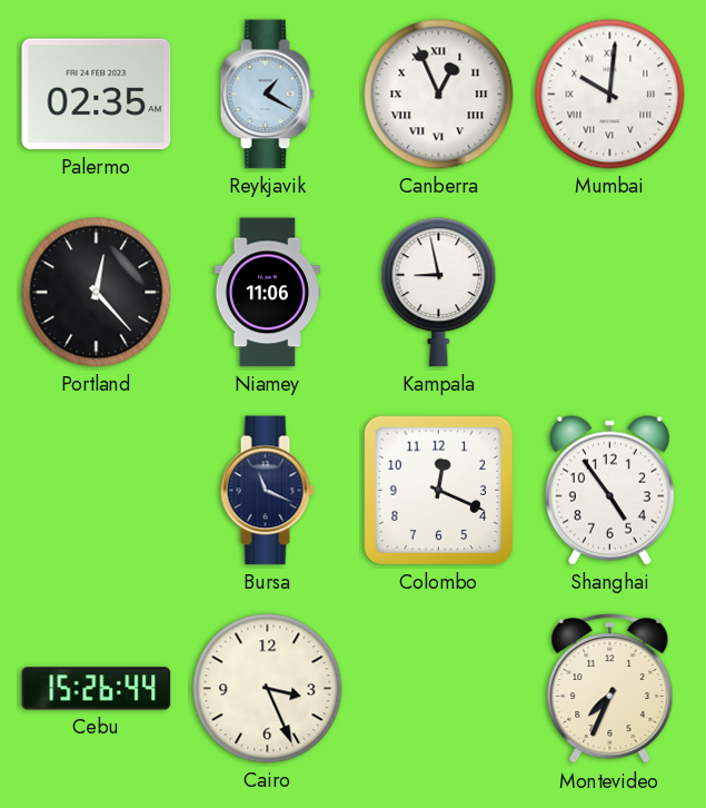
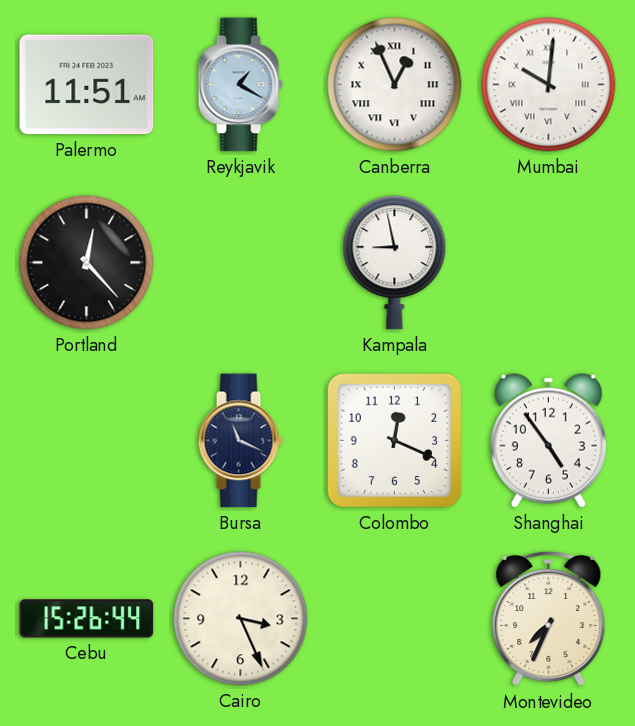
Palermo: 02:35 -> 11:51
Niamey: 11:06 -> none
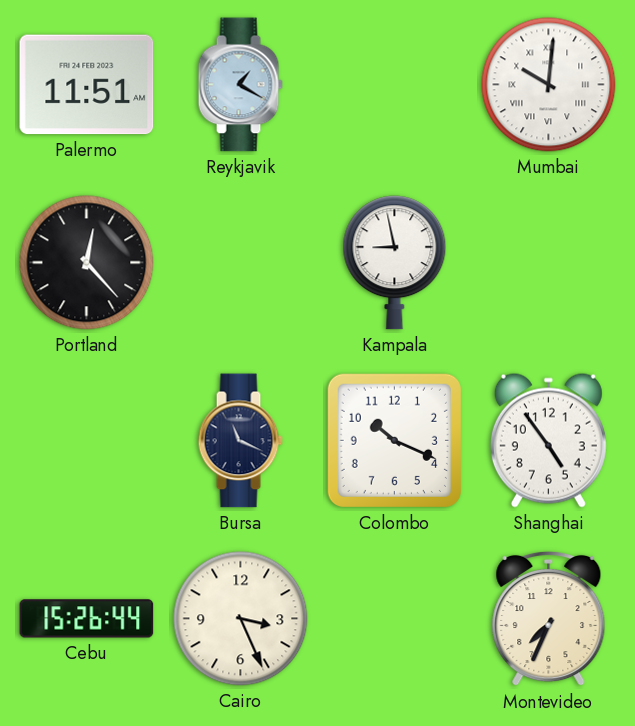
Canberra: 12:56 -> none
Colombo: 12:19 -> 10:19
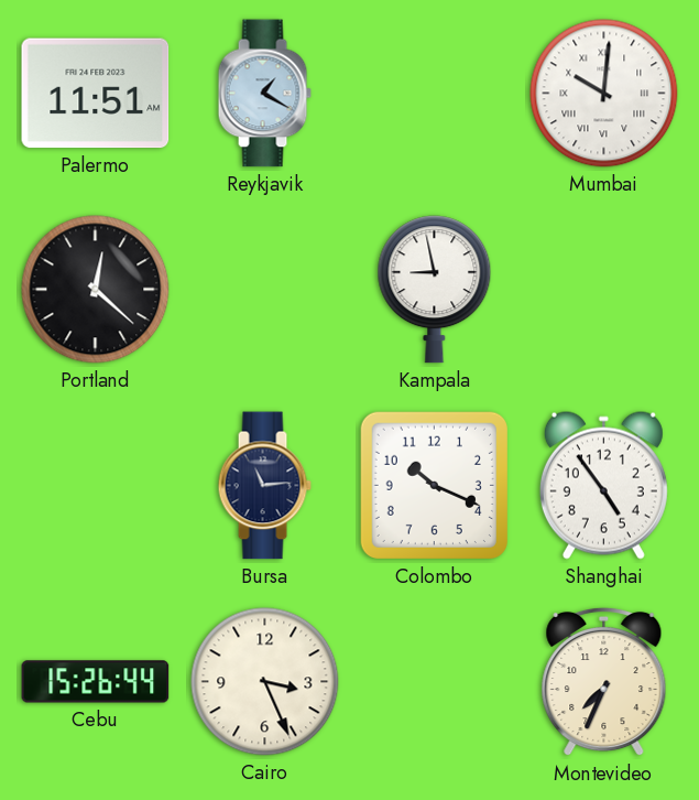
Portland: 12:23 -> 12:22
Bursa: 11:19 -> 11:14
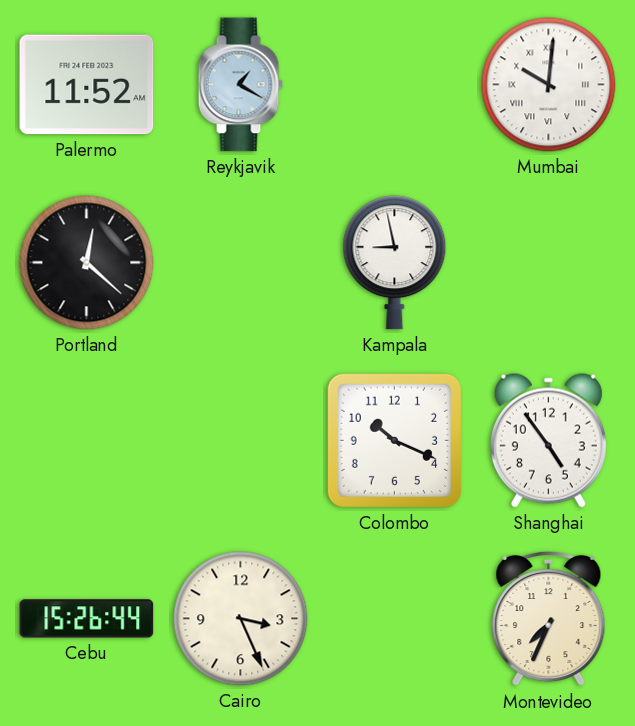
Palermo: 11:51 -> 11:52
Bursa: 11:14 -> none
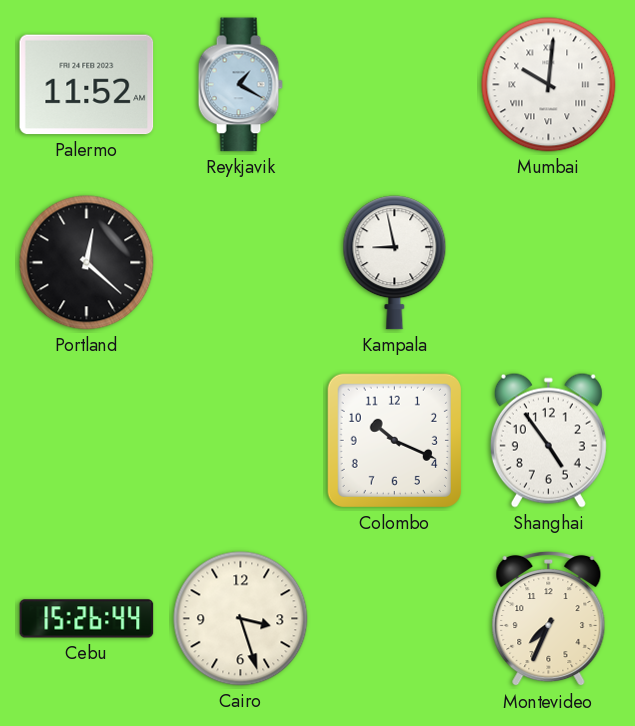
Cairo: 3:26 -> 3:27
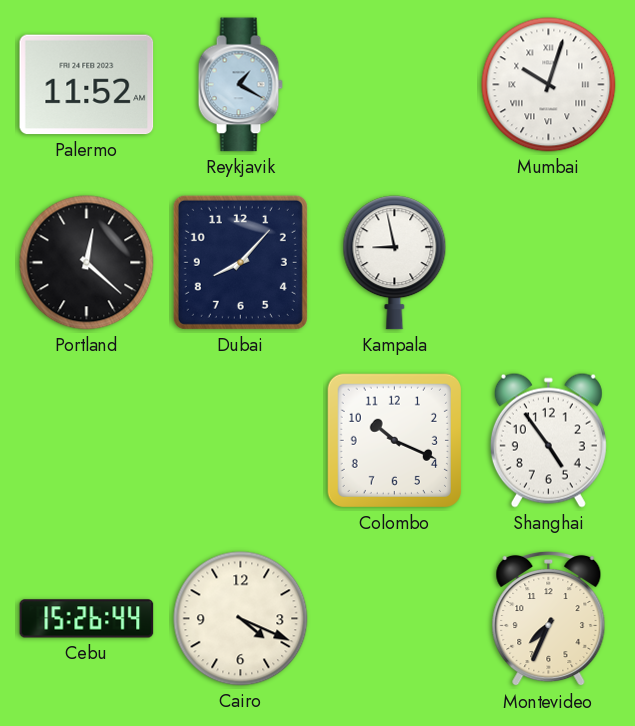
Mumbai: 10:01 -> 10:03
Dubai: none -> 8:07
Cairo: 3:27 -> 4:19
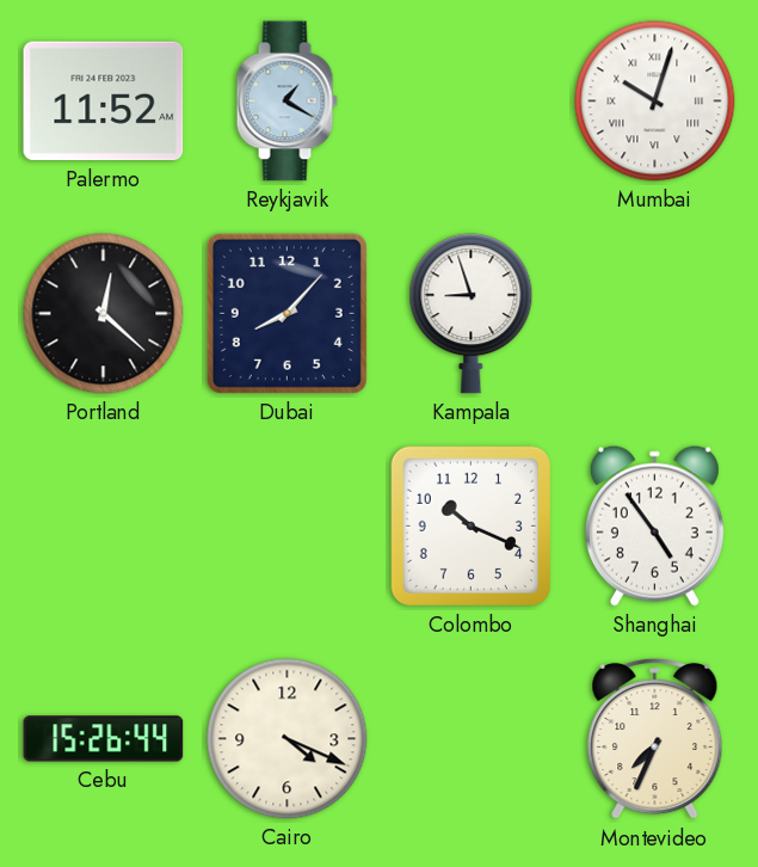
Kampala: 8:58 -> 8:57
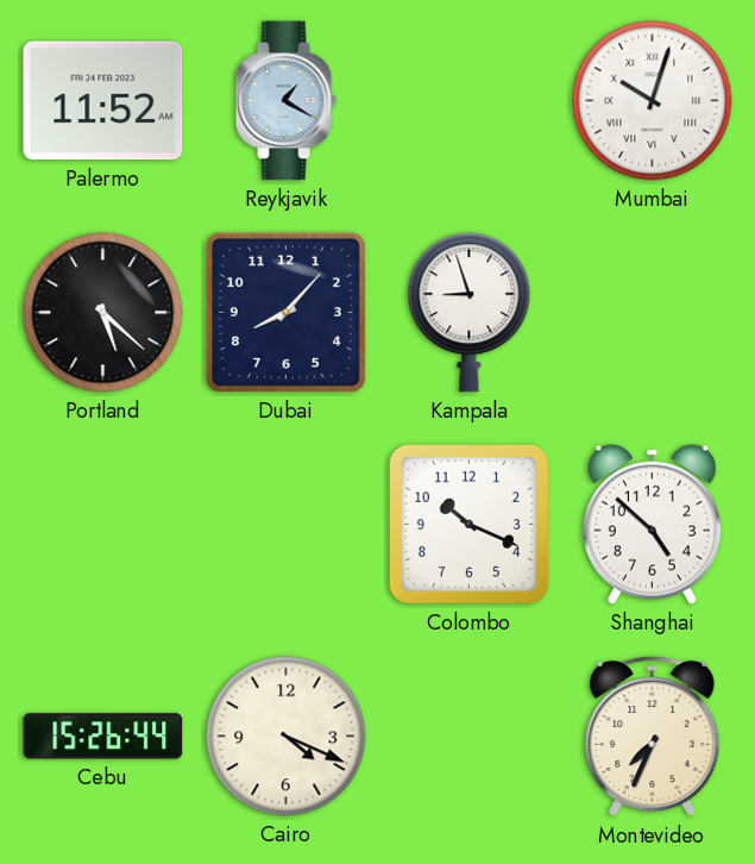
Portland: 12:22 -> 5:22
Shanghai: 4:54 -> 4:52
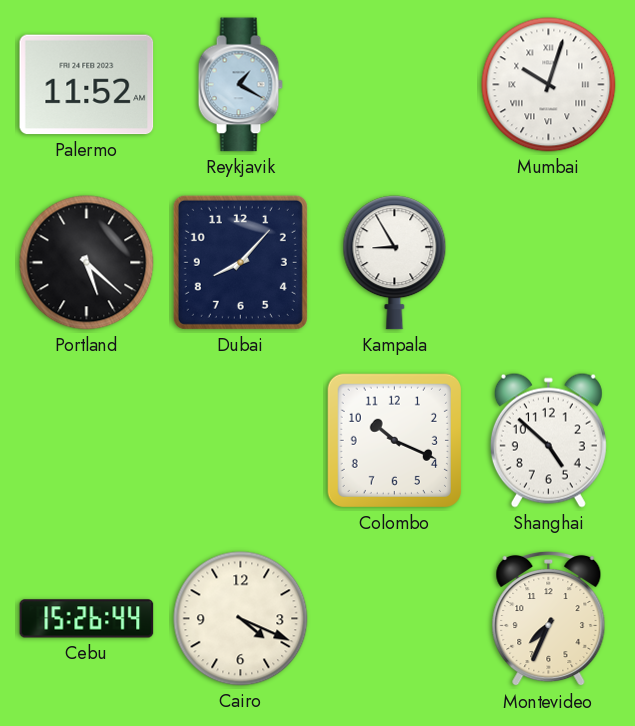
Kampala: 8:57 -> 8:55
